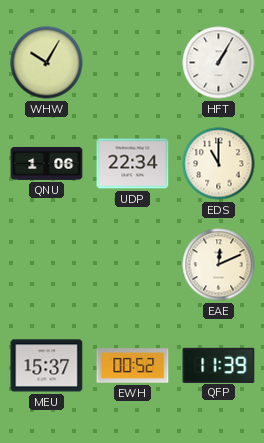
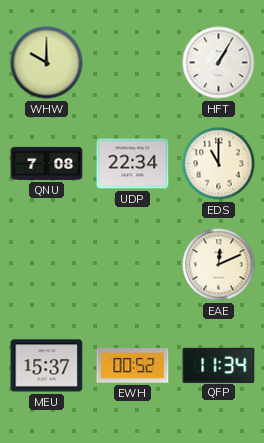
WHW: 10:05 -> 10:00
QNU: 1:06 -> 7:08
QFP: 11:39 -> 11:34
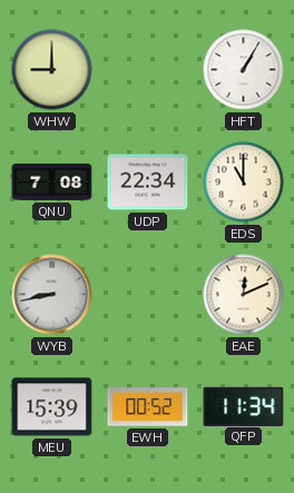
WHW: 10:00 -> 9:00
WYB: none -> 8:43
MEU: 15:37 -> 15:39
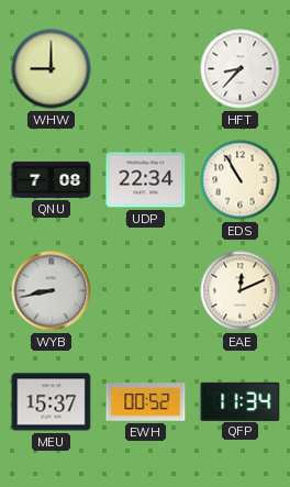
HFT: 1:05 -> 8:37
EDS: 11:00 -> 10:55
MEU: 15:39 -> 15:37
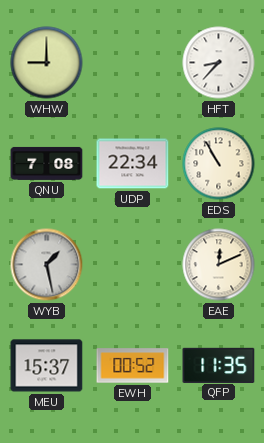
WYB: 8:43 -> 1:28
QFP: 11:34 -> 11:35
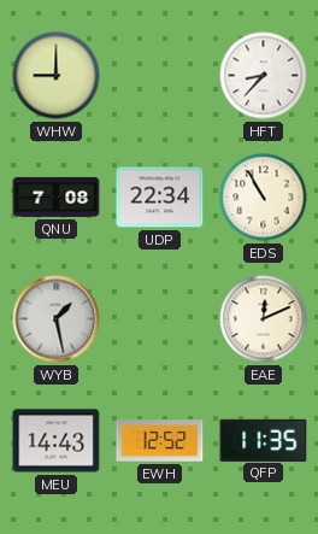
MEU: 15:37 -> 14:43
EWH: 00:52 -> 12:52
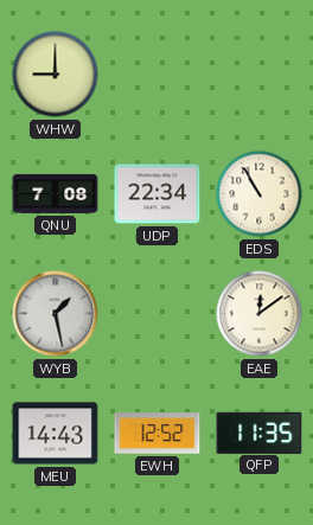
HFT: 8:37 -> none
EAE: 12:11 -> 12:09
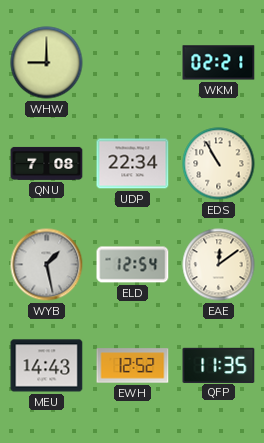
WKM: none -> 02:21
ELD: none -> 12:54
